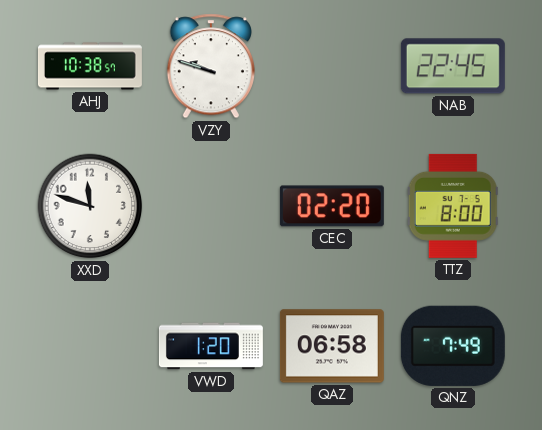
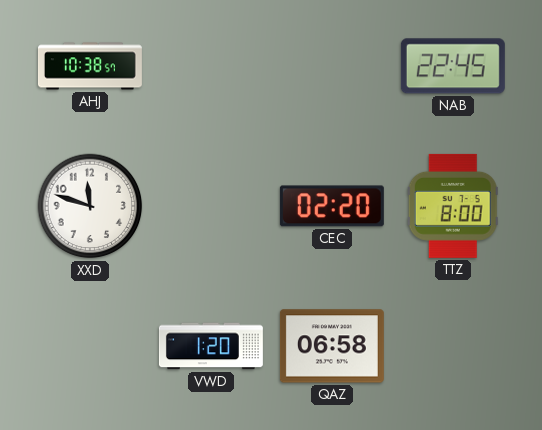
VZY: 9:48 -> none
QNZ: 7:49 -> none
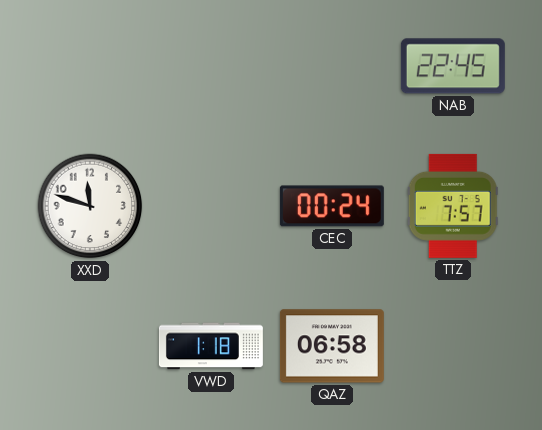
AHJ: 10:38 -> none
CEC: 02:20 -> 00:24
TTZ: 8:00 -> 7:57
VWD: 1:20 -> 1:18
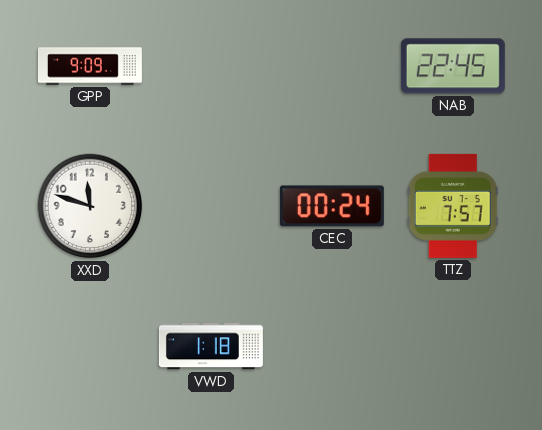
GPP: none -> 9:09
QAZ: 06:58 -> none
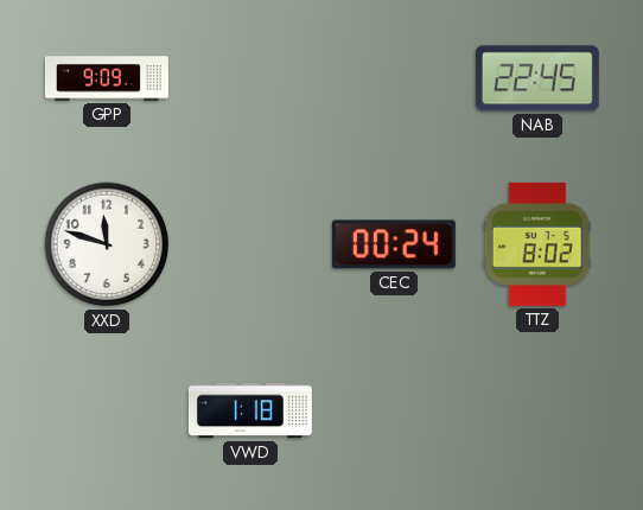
TTZ: 7:57 -> 8:02
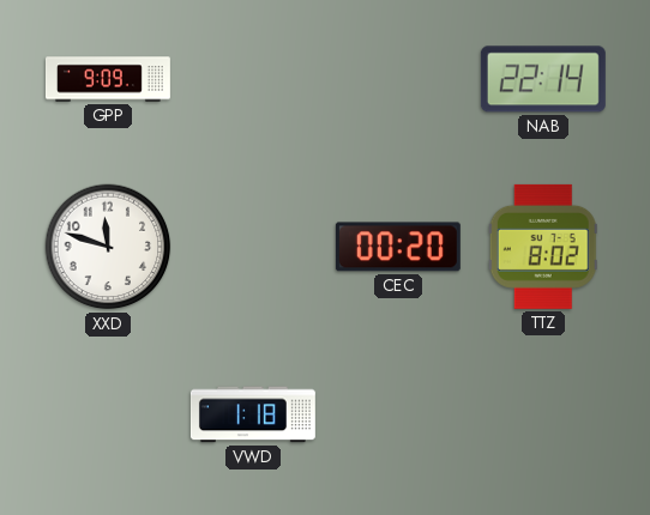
NAB: 22:45 -> 22:14
CEC: 00:24 -> 00:20
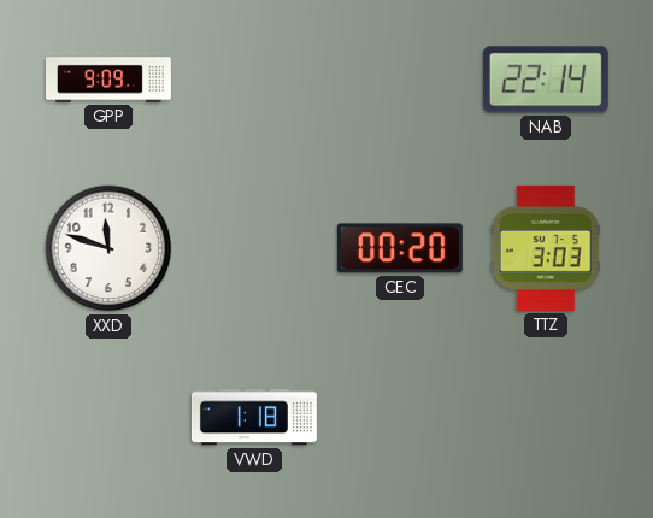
TTZ: 8:02 -> 3:03
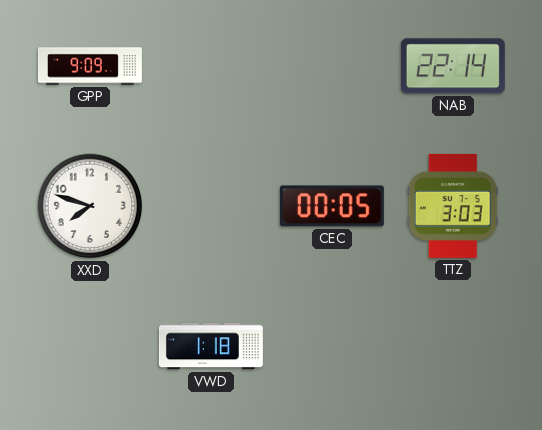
XXD: 11:48 -> 7:48
CEC: 00:20 -> 00:05
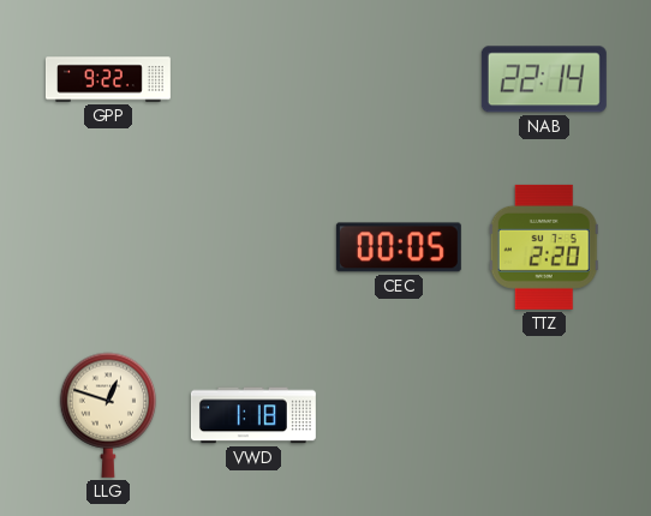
GPP: 9:09 -> 9:22
XXD: 7:48 -> none
TTZ: 3:03 -> 2:20
LLG: none -> 12:48
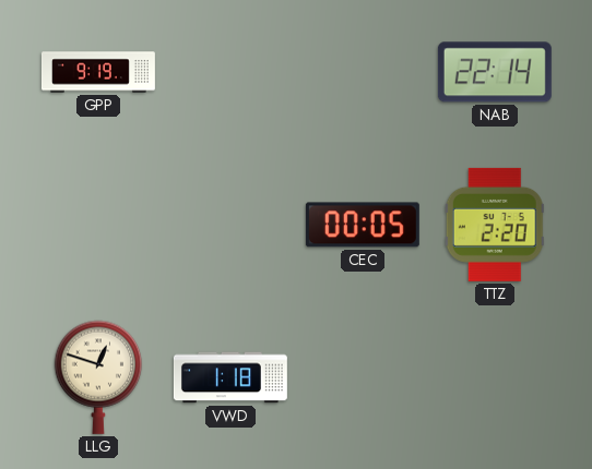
GPP: 9:22 -> 9:19
